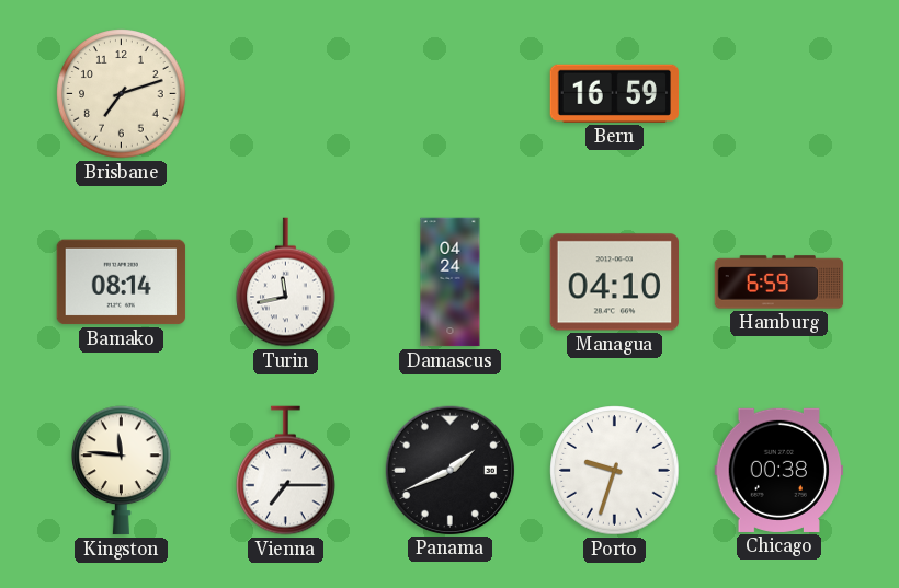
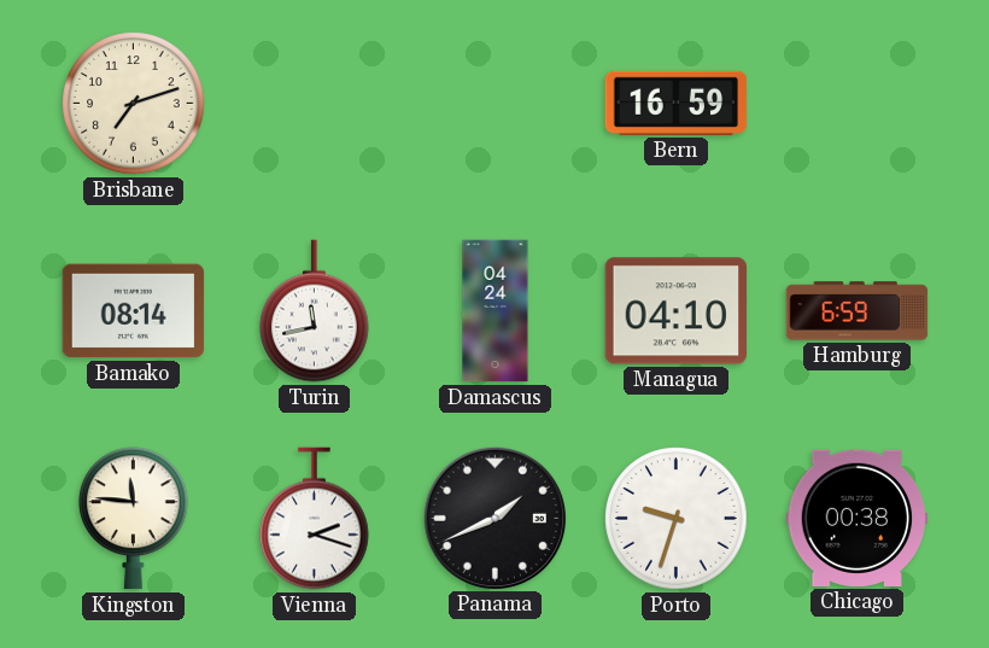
Vienna: 7:15 -> 2:18
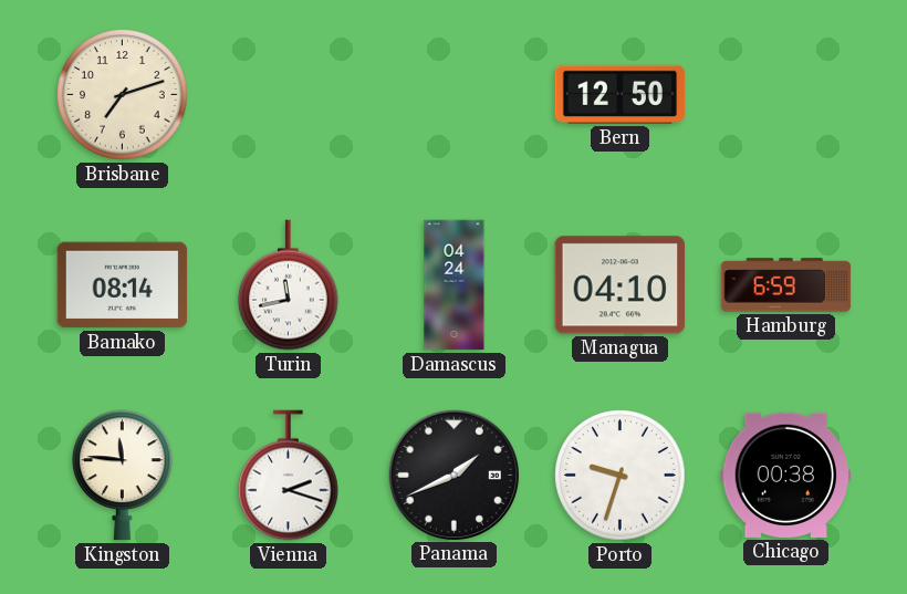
Bern: 16:59 -> 12:50
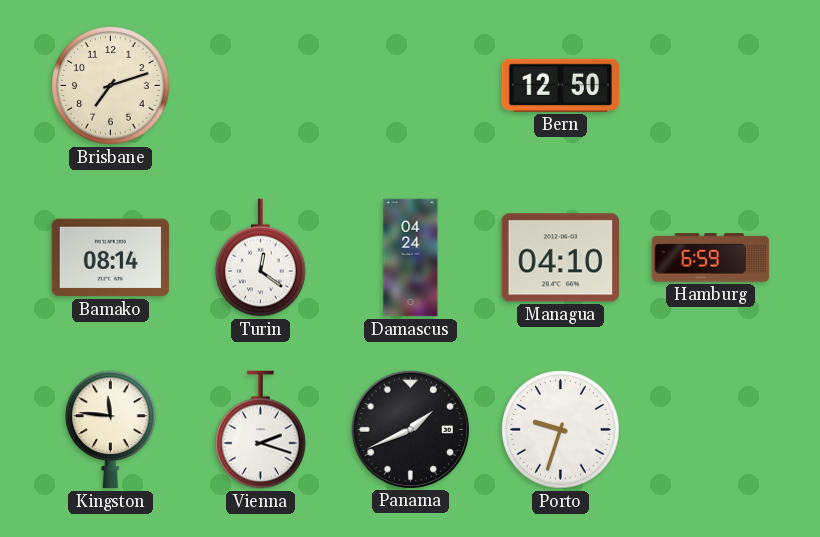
Turin: 11:43 -> 12:21
Chicago: 00:38 -> none
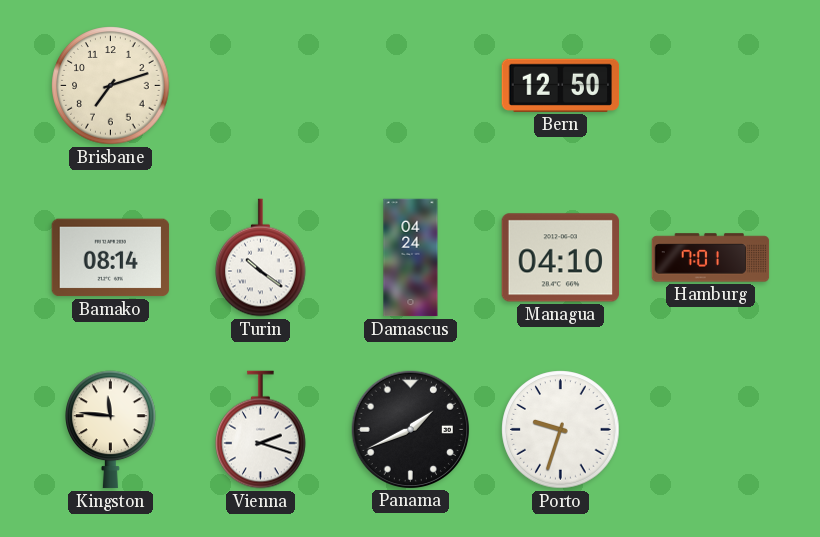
Turin: 12:21 -> 10:21
Hamburg: 6:59 -> 7:01
